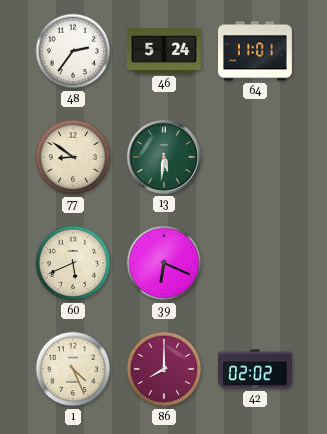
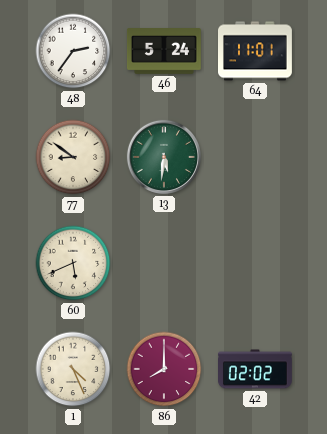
39: 6:19 -> none
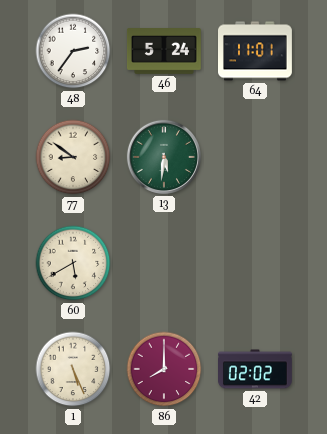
60: 5:41 -> 5:40
1: 4:26 -> 5:26
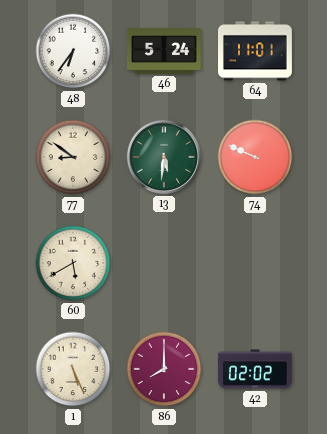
48: 2:36 -> 6:36
74: none -> 9:49
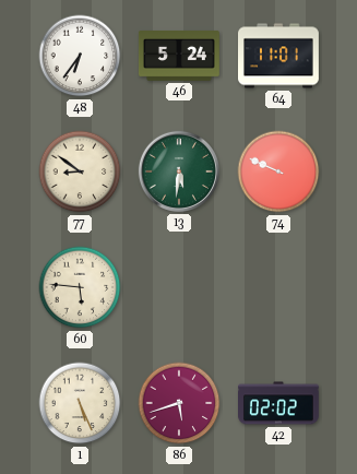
60: 5:40 -> 5:46
86: 8:00 -> 5:42
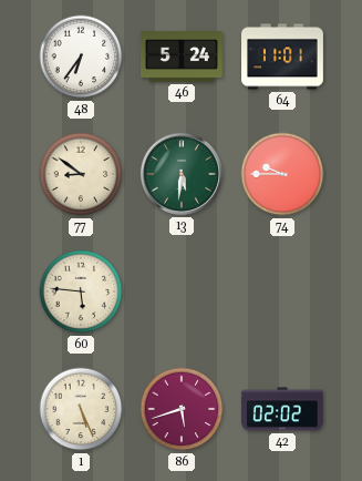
74: 9:49 -> 9:45
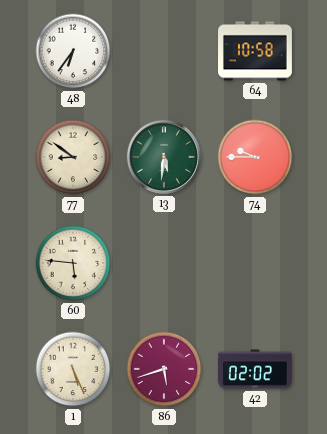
46: 5:24 -> none
64: 11:01 -> 10:58
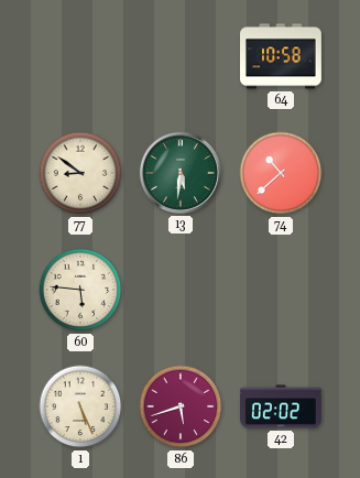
48: 6:36 -> none
74: 9:45 -> 10:38
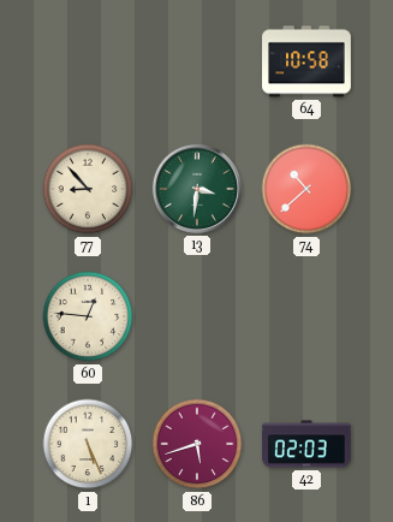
77: 8:51 -> 8:53
13: 5:31 -> 3:31
60: 5:46 -> 12:46
42: 02:02 -> 02:03
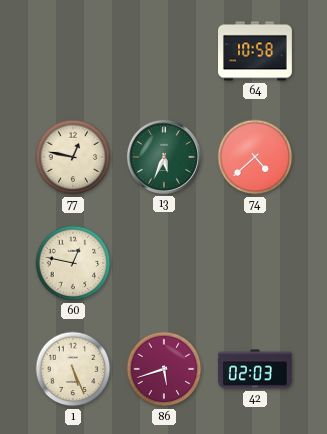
77: 8:53 -> 12:47
13: 3:31 -> 5:34
74: 10:38 -> 4:38
60: 12:46 -> 12:47
